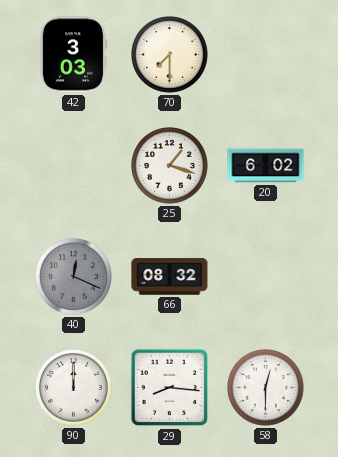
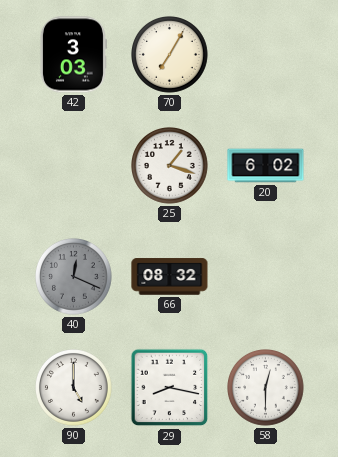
70: 7:30 -> 7:05
90: 12:00 -> 5:00
29: 8:16 -> 8:17
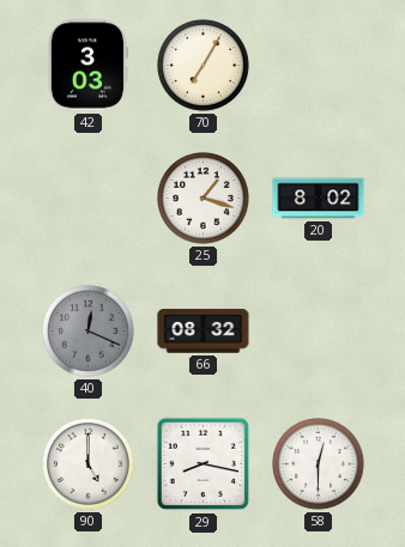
20: 6:02 -> 8:02
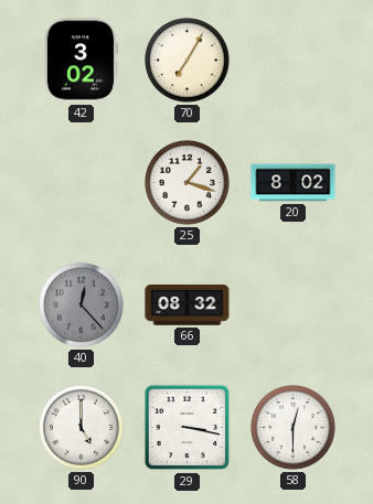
42: 3:03 -> 3:02
40: 12:19 -> 12:23
29: 8:17 -> 3:17
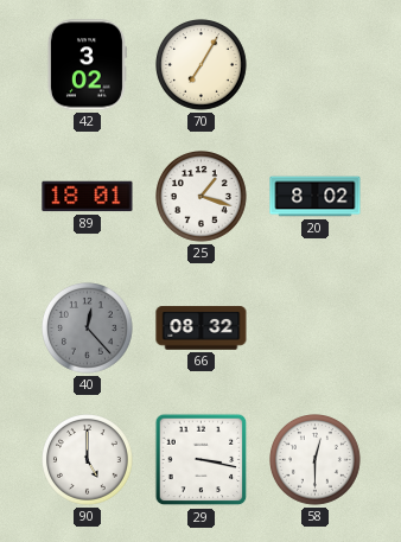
89: none -> 18:01
